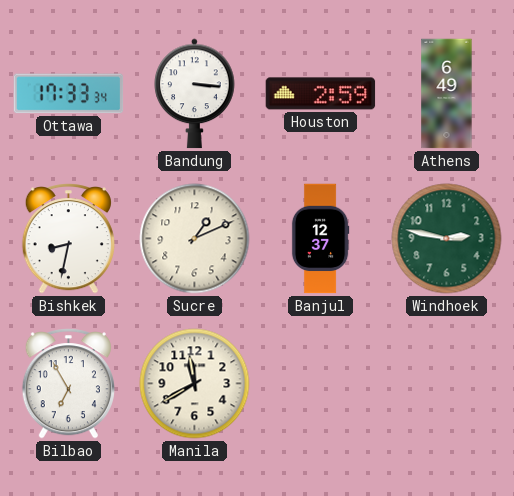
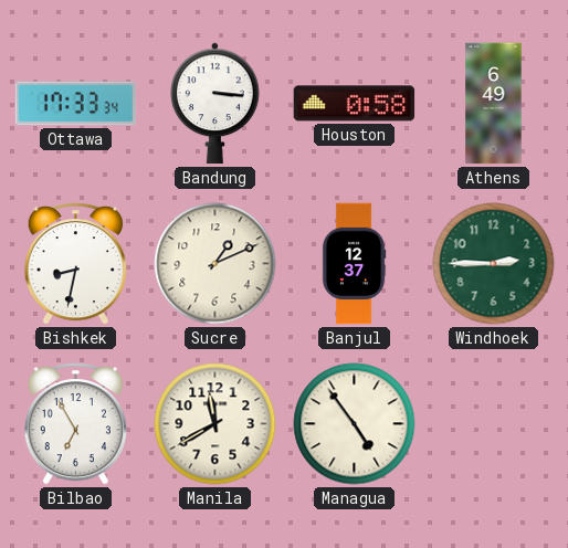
Houston: 2:59 -> 0:58
Windhoek: 2:47 -> 2:45
Managua: none -> 4:54
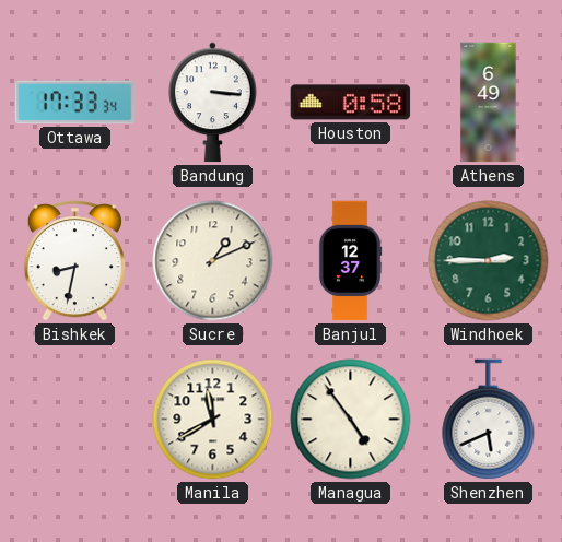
Bilbao: 6:55 -> none
Shenzhen: none -> 5:41
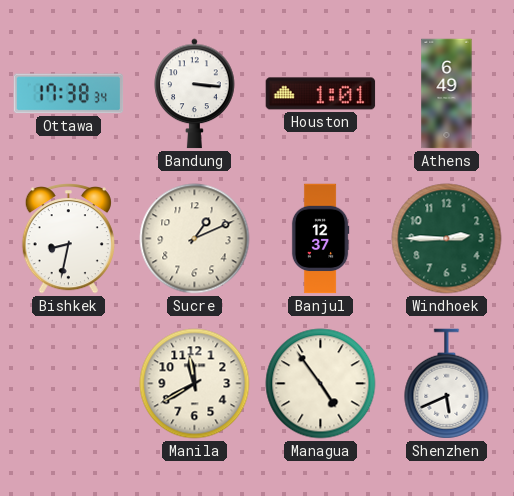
Ottawa: 17:33 -> 17:38
Houston: 0:58 -> 1:01
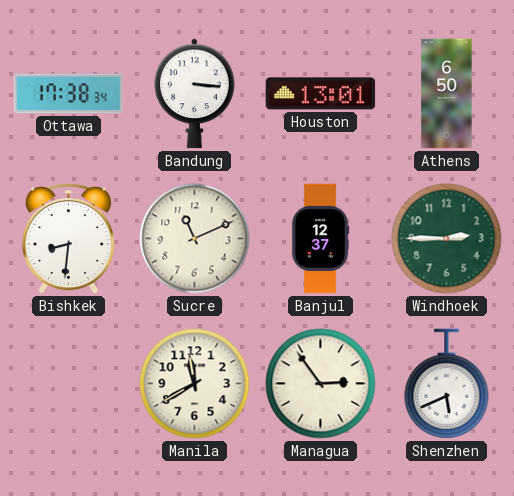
Houston: 1:01 -> 13:01
Athens: 6:49 -> 6:50
Bishkek: 8:32 -> 8:31
Sucre: 1:11 -> 11:11
Managua: 4:54 -> 2:54
